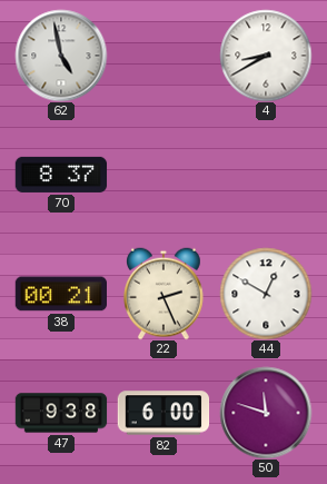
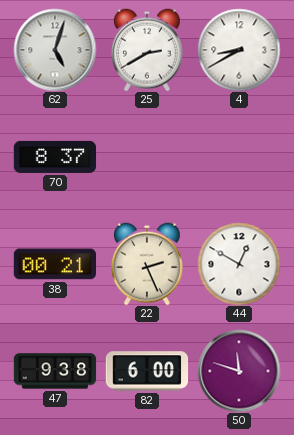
62: 4:58 -> 5:03
25: none -> 2:40
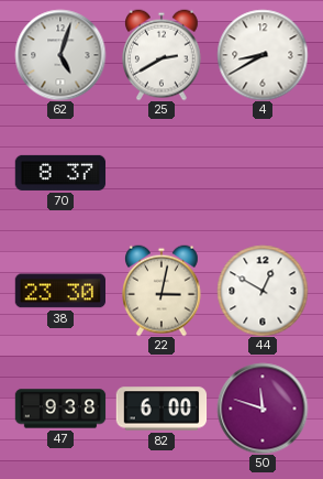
38: 00:21 -> 23:30
22: 2:26 -> 3:02
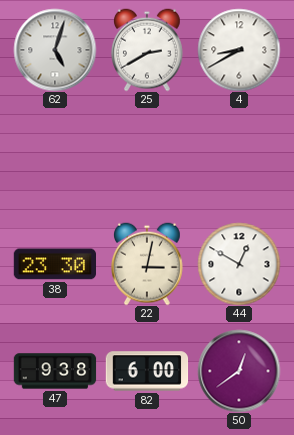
70: 8:37 -> none
50: 11:48 -> 12:39
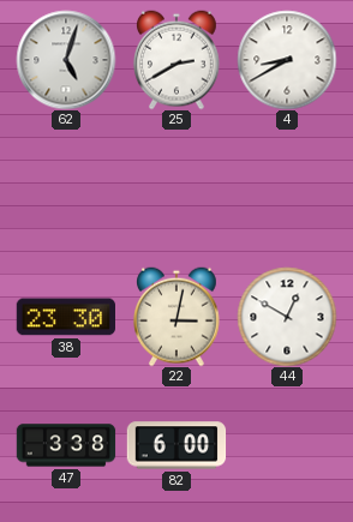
47: 9:38 -> 3:38
50: 12:39 -> none
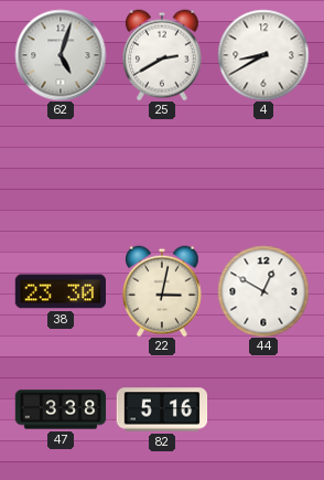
82: 6:00 -> 5:16
